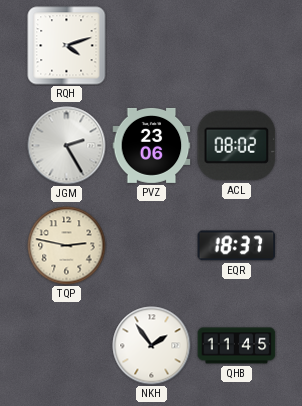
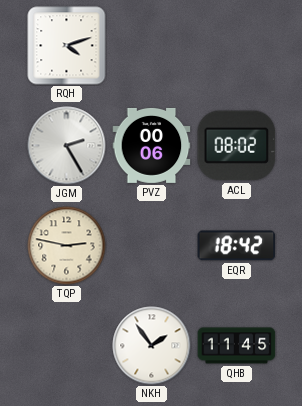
PVZ: 23:06 -> 00:06
EQR: 18:37 -> 18:42
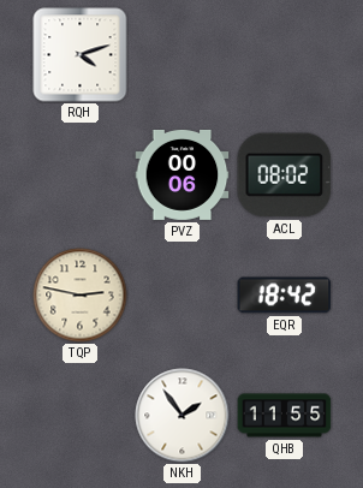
JGM: 2:25 -> none
QHB: 11:45 -> 11:55
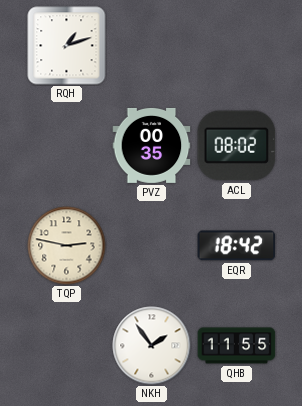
RQH: 4:12 -> 1:12
PVZ: 00:06 -> 00:35
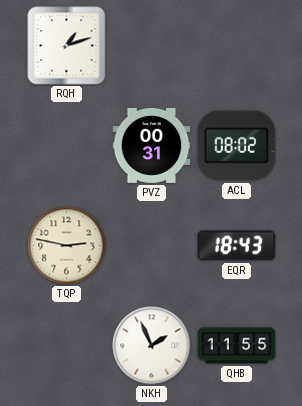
PVZ: 00:35 -> 00:31
EQR: 18:42 -> 18:43
NKH: 1:54 -> 1:56
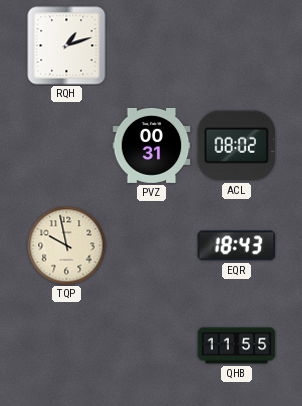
TQP: 2:47 -> 9:58
NKH: 1:56 -> none
